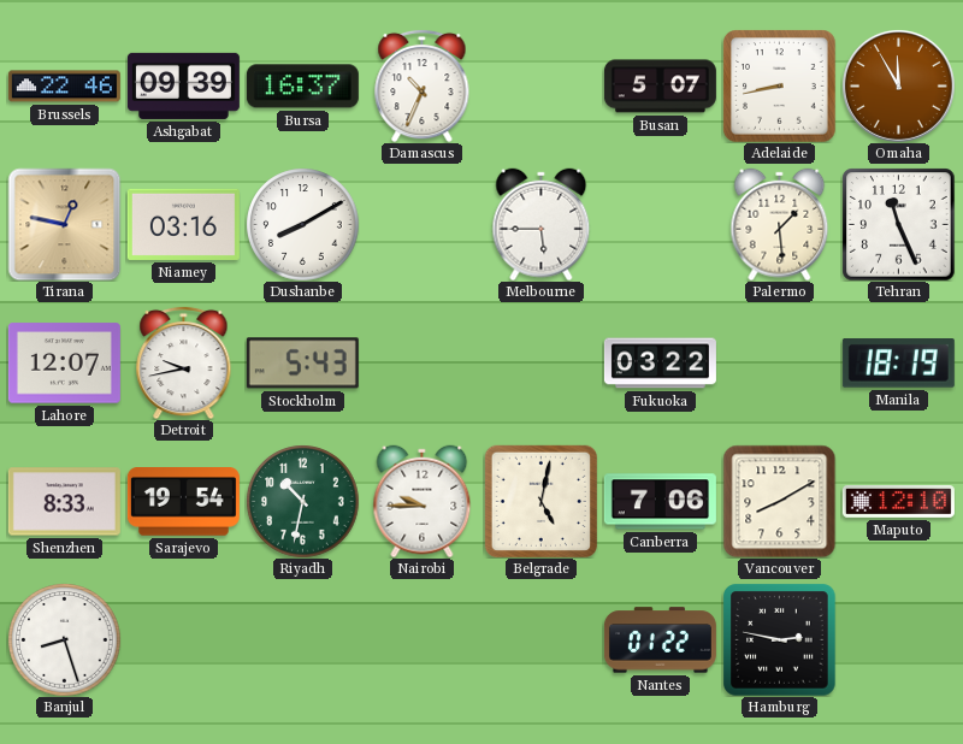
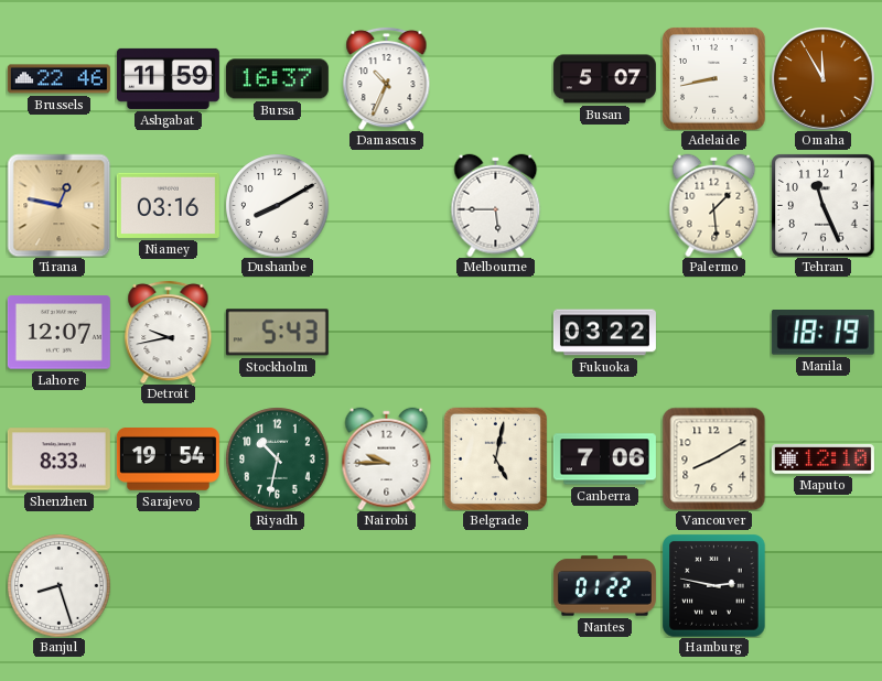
Ashgabat: 09:39 -> 11:59
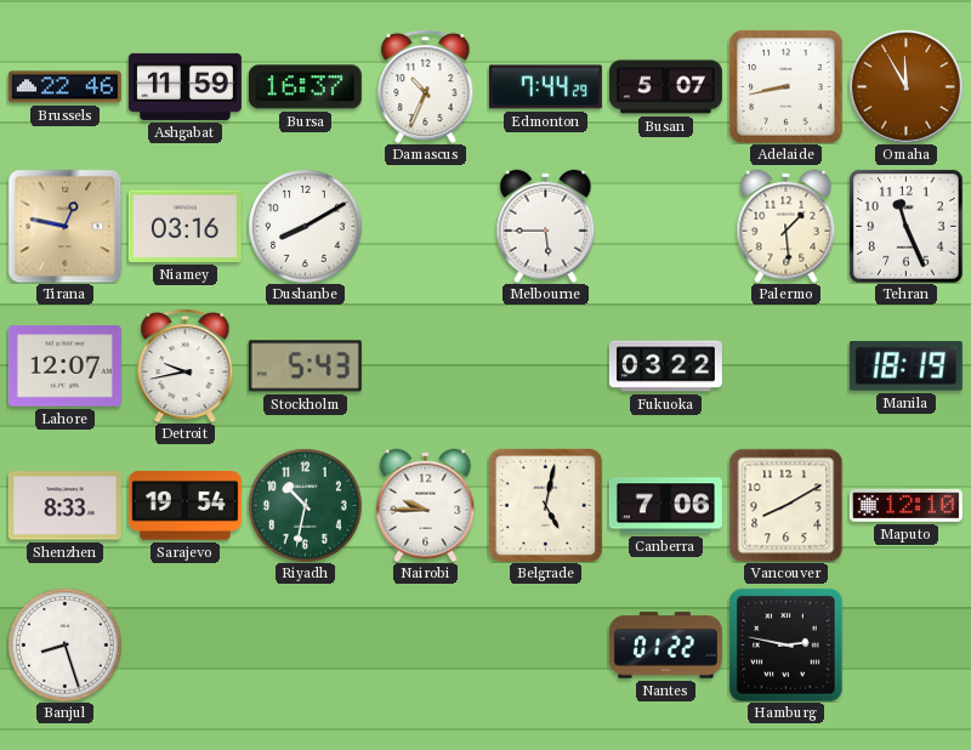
Edmonton: none -> 7:44
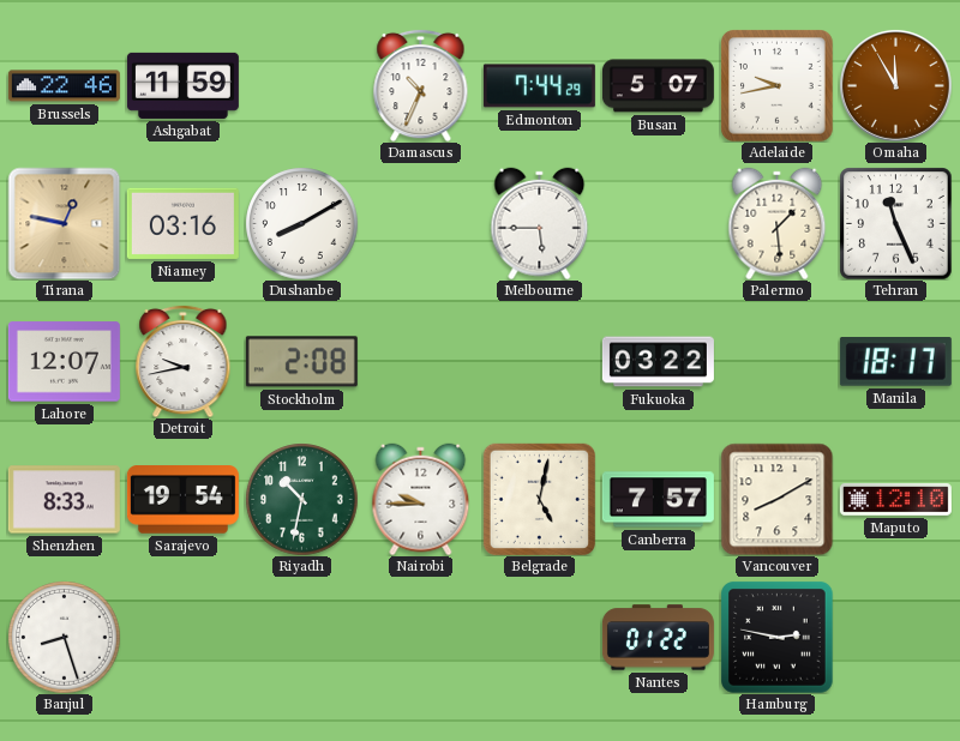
Bursa: 16:37 -> none
Adelaide: 8:43 -> 9:43
Stockholm: 5:43 -> 2:08
Manila: 18:19 -> 18:17
Canberra: 7:06 -> 7:57
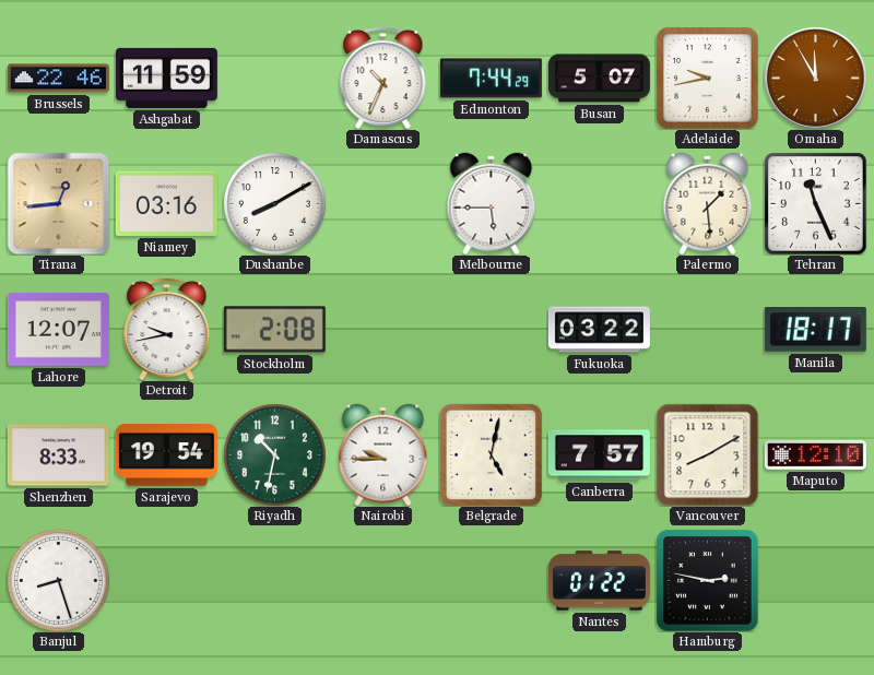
Tirana: 12:47 -> 12:44
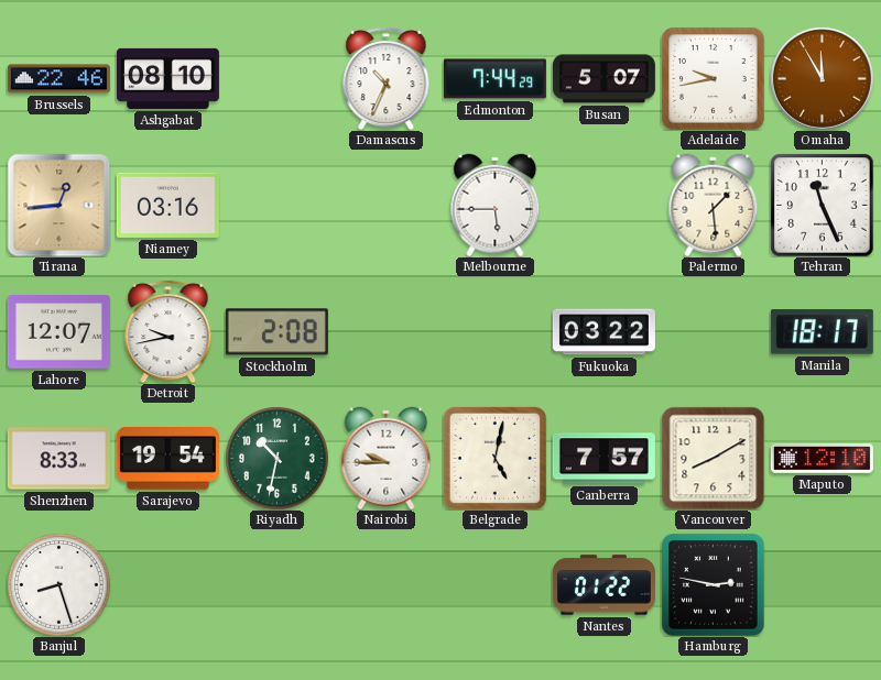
Ashgabat: 11:59 -> 08:10
Dushanbe: 8:10 -> none
